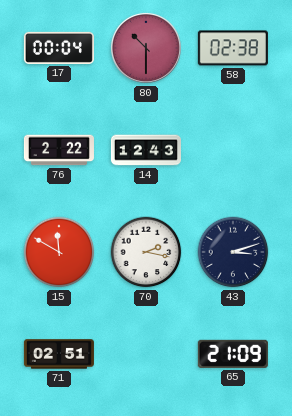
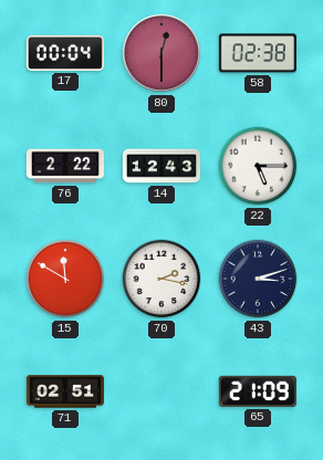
80: 10:30 -> 12:30
22: none -> 5:15
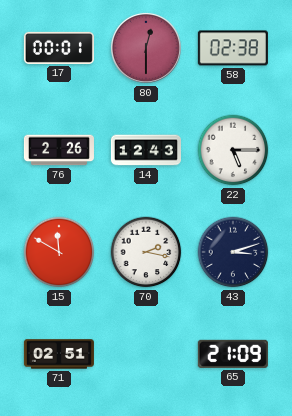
17: 00:04 -> 00:01
76: 2:22 -> 2:26
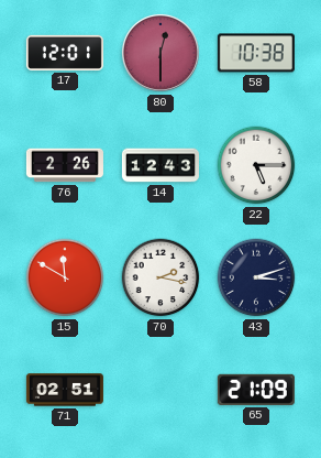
17: 00:01 -> 12:01
58: 02:38 -> 10:38
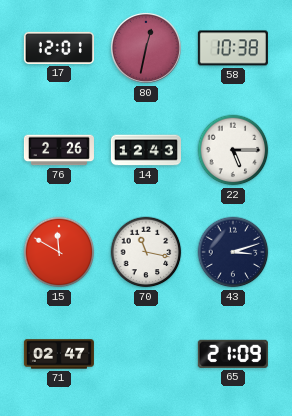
80: 12:30 -> 12:32
70: 2:17 -> 11:17
71: 02:51 -> 02:47
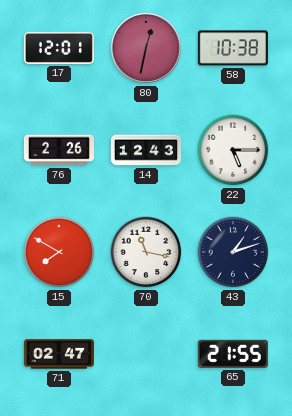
15: 11:50 -> 7:50
43: 3:12 -> 1:12
65: 21:09 -> 21:55
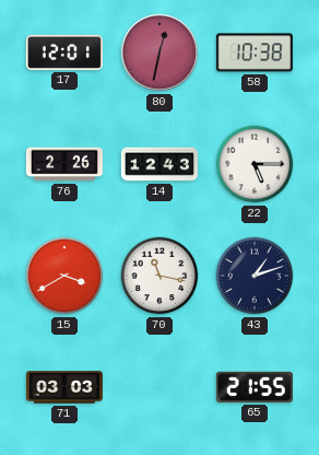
15: 7:50 -> 3:40
71: 02:47 -> 03:03
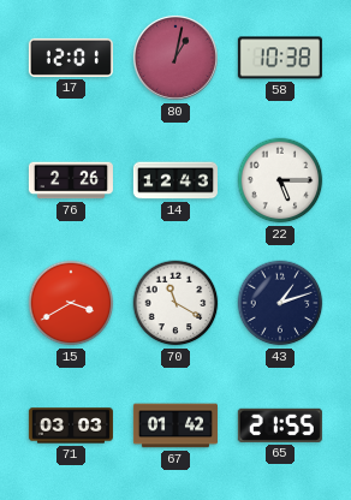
80: 12:32 -> 1:02
70: 11:17 -> 11:20
67: none -> 01:42
